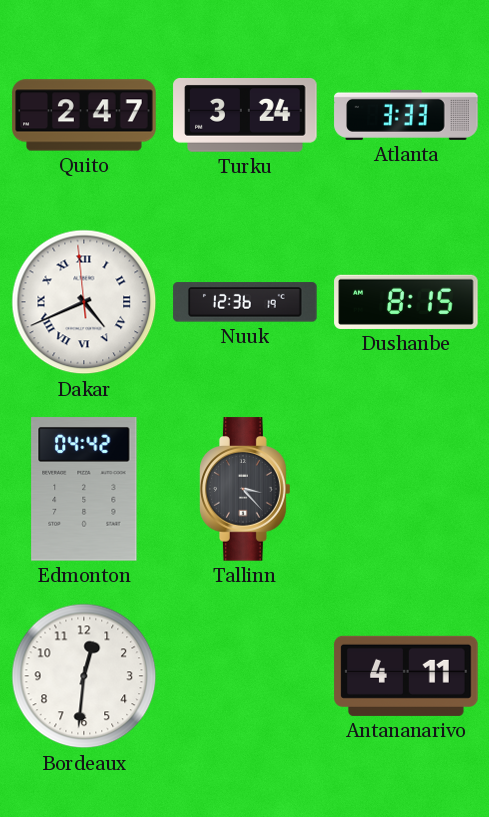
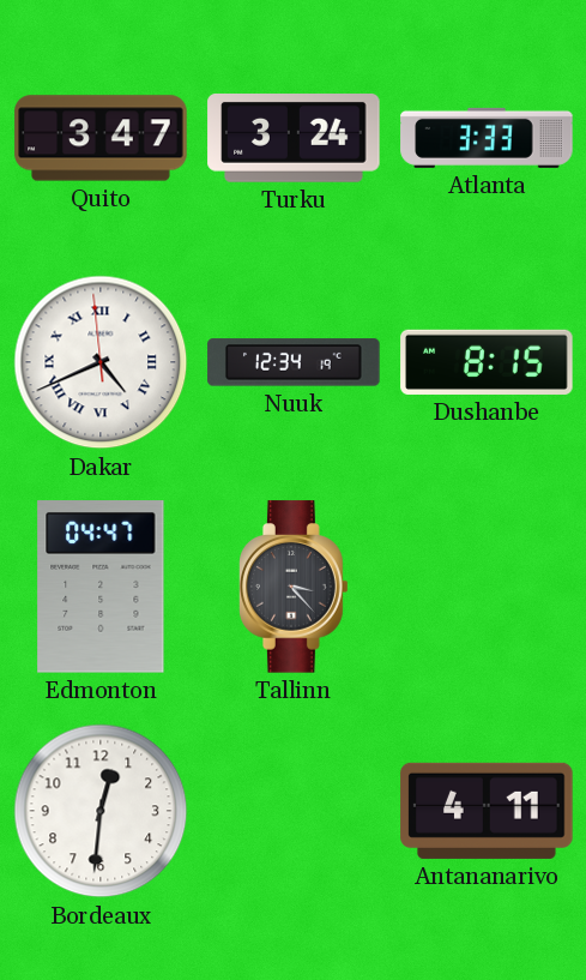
Quito: 2:47 -> 3:47
Nuuk: 12:36 -> 12:34
Edmonton: 04:42 -> 04:47
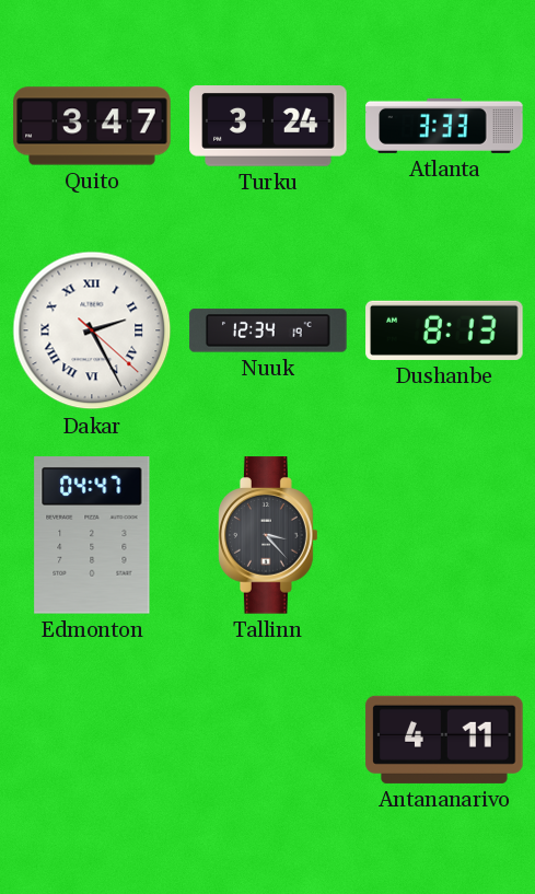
Dakar: 4:40 -> 2:25
Dushanbe: 8:15 -> 8:13
Bordeaux: 12:31 -> none
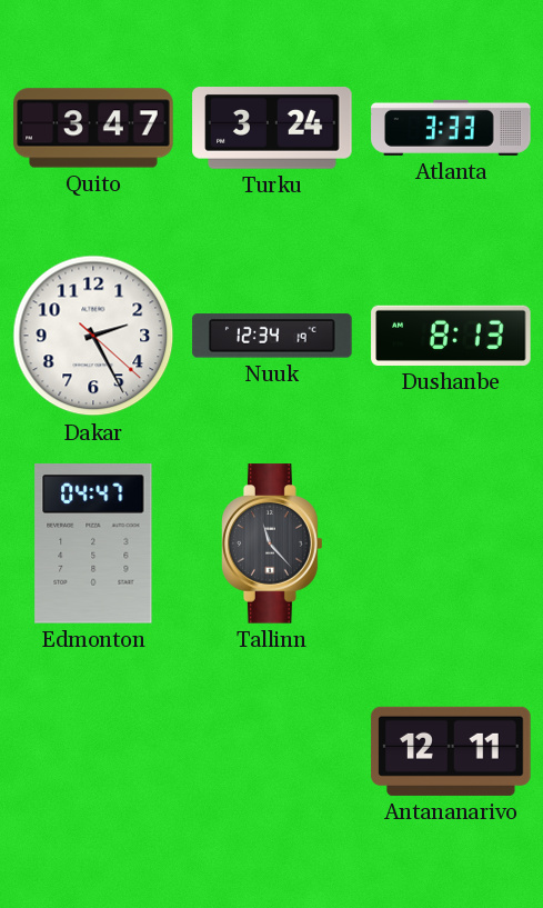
Dakar numerals: Roman -> Arabic
Tallinn: 3:23 -> 11:23
Antananarivo: 4:11 -> 12:11
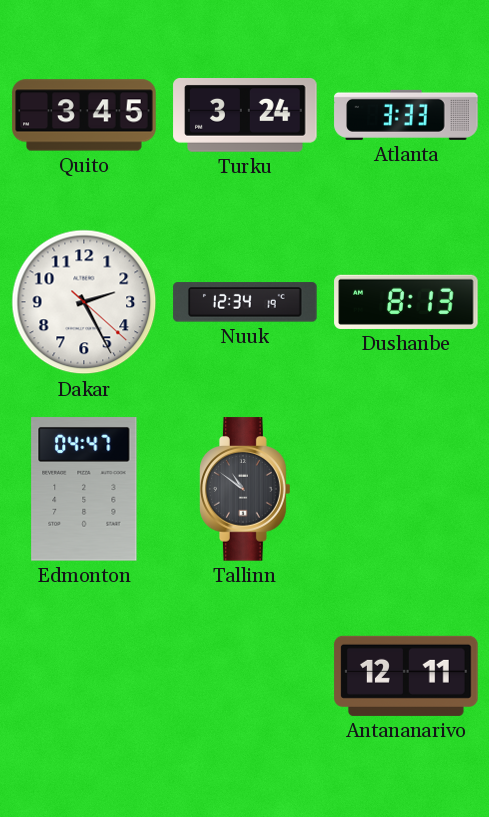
Quito: 3:47 -> 3:45
Tallinn: 11:23 -> 10:51
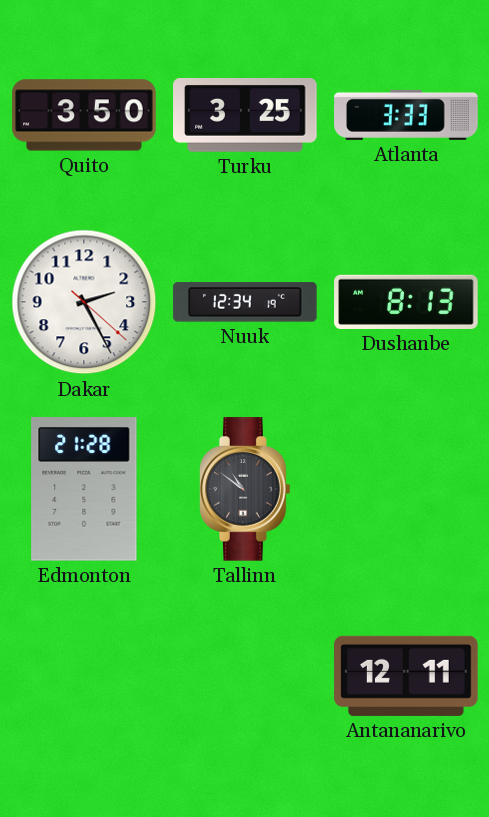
Quito: 3:45 -> 3:50
Turku: 3:24 -> 3:25
Edmonton: 04:47 -> 21:28
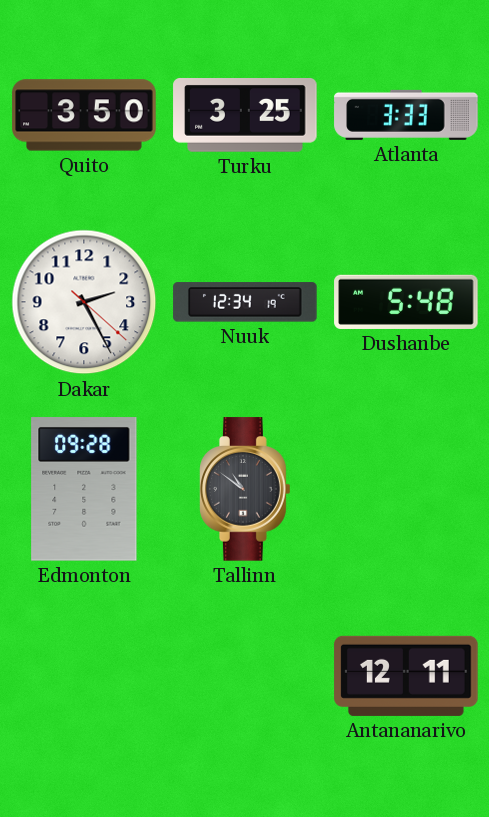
Dushanbe: 8:13 -> 5:48
Edmonton: 21:28 -> 09:28
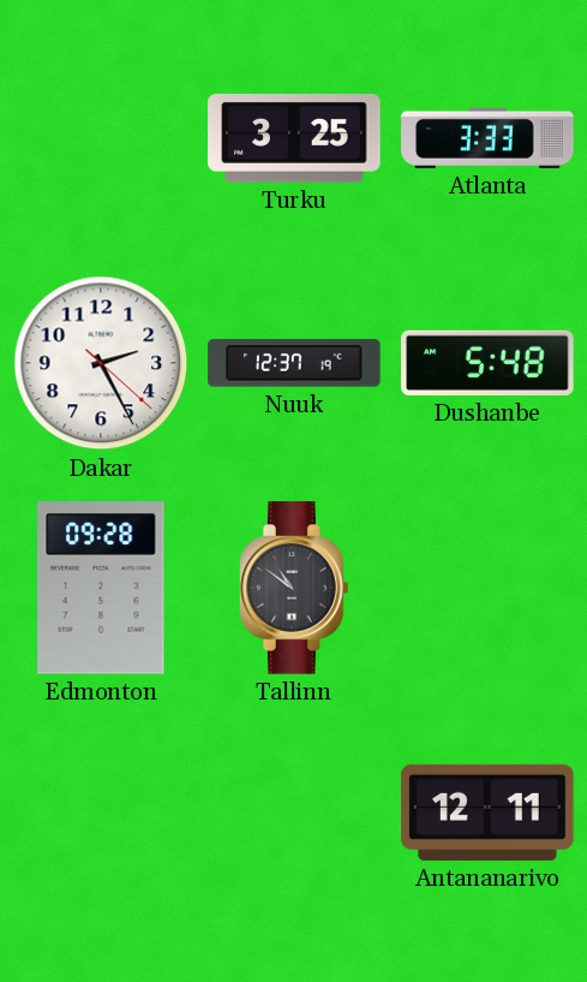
Quito: 3:50 -> none
Nuuk: 12:34 -> 12:37
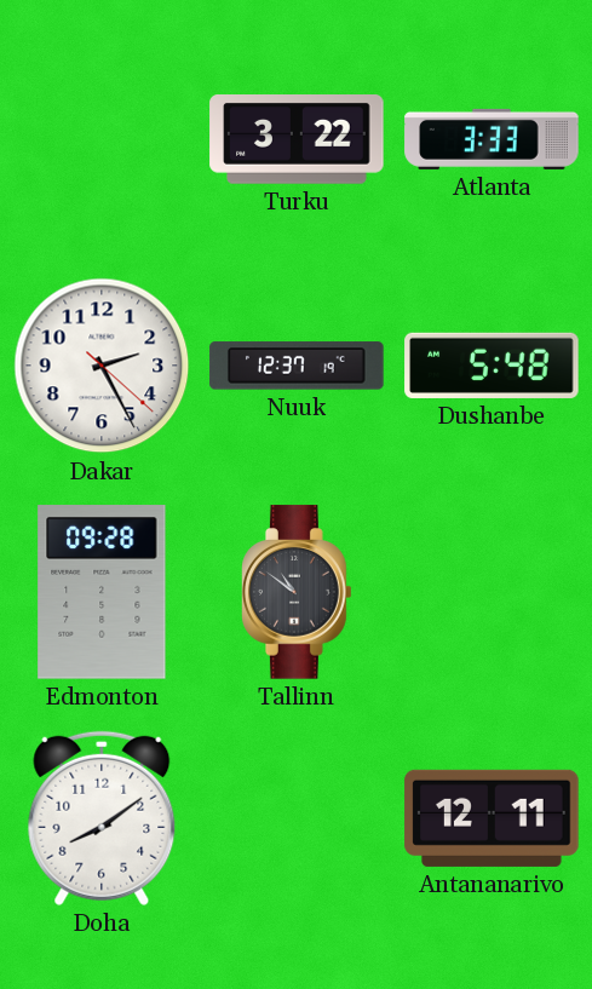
Turku: 3:25 -> 3:22
Doha: none -> 8:09
